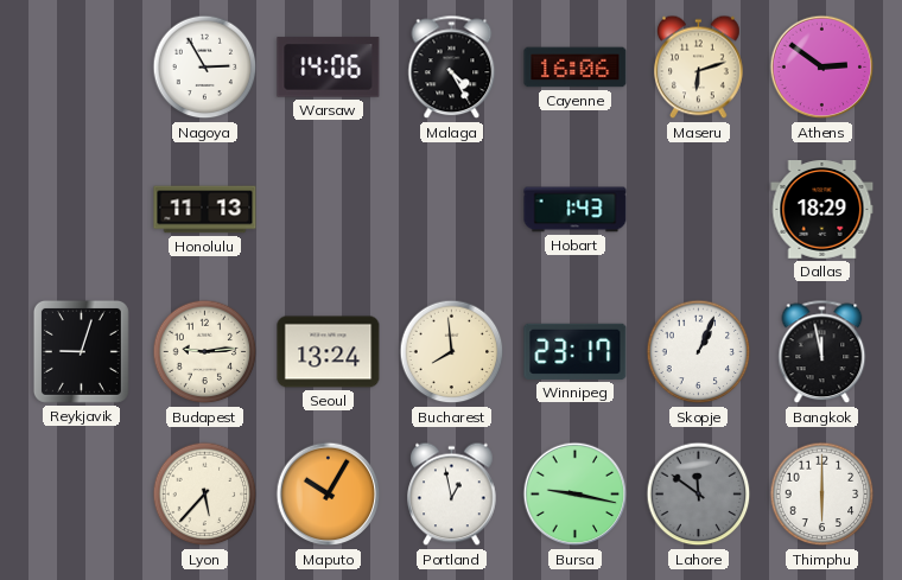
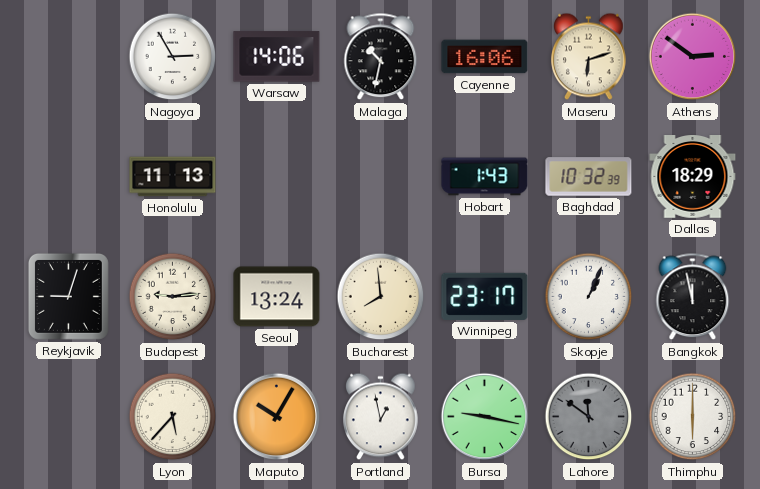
Malaga: 4:25 -> 10:32
Baghdad: none -> 10:32
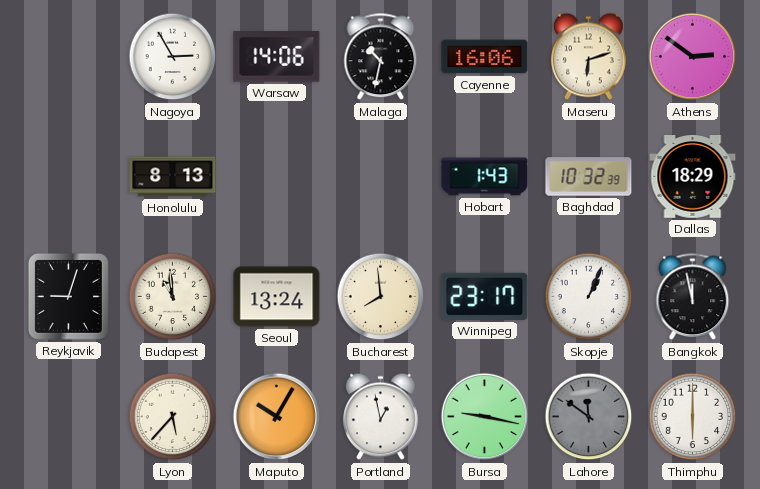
Honolulu: 11:13 -> 8:13
Budapest: 9:14 -> 10:59
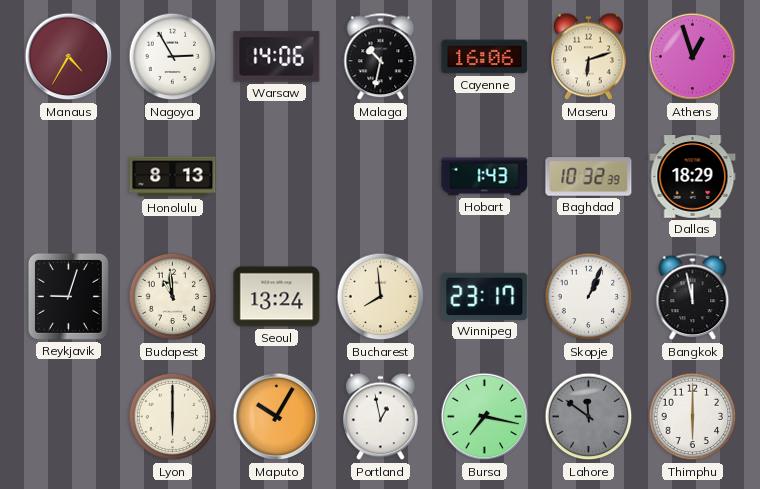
Manaus: none -> 4:35
Athens: 2:51 -> 12:57
Lyon: 5:37 -> 6:00
Bursa: 9:17 -> 7:17
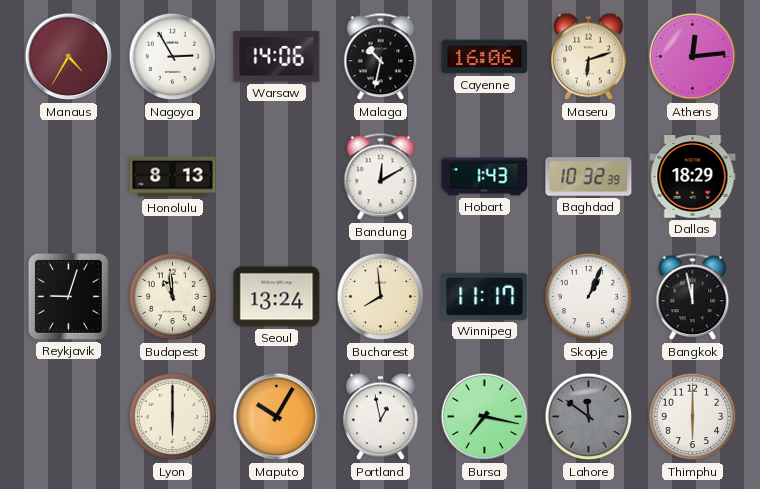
Athens: 12:57 -> 12:14
Bandung: none -> 12:10
Winnipeg: 23:17 -> 11:17
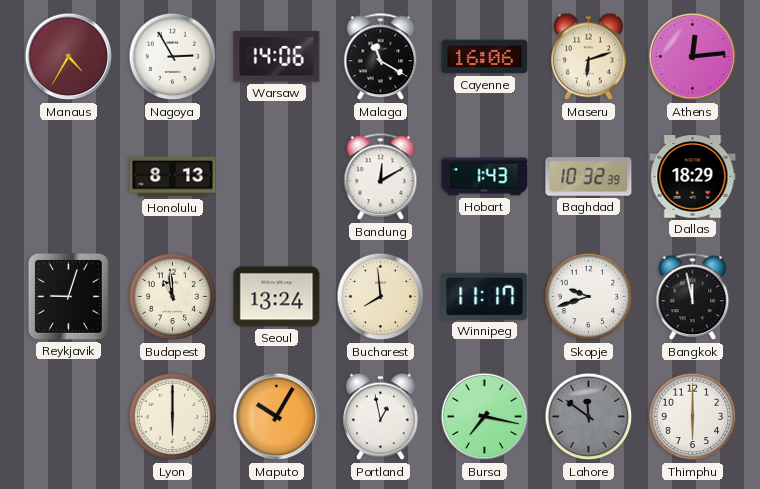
Malaga: 10:32 -> 11:20
Skopje: 1:04 -> 9:42
